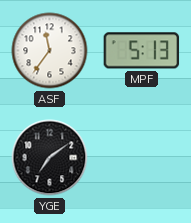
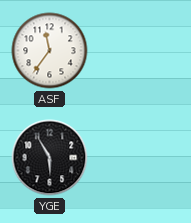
MPF: 5:13 -> none
YGE: 7:09 -> 5:55
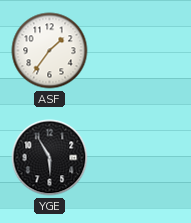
ASF: 11:36 -> 1:36
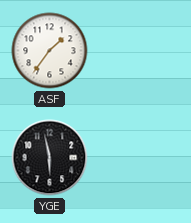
YGE: 5:55 -> 5:58
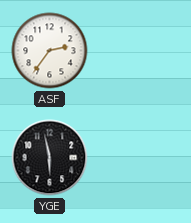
ASF: 1:36 -> 2:36
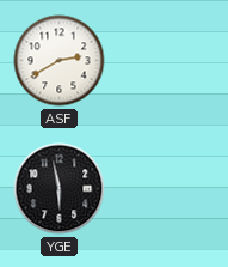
ASF: 2:36 -> 2:40
